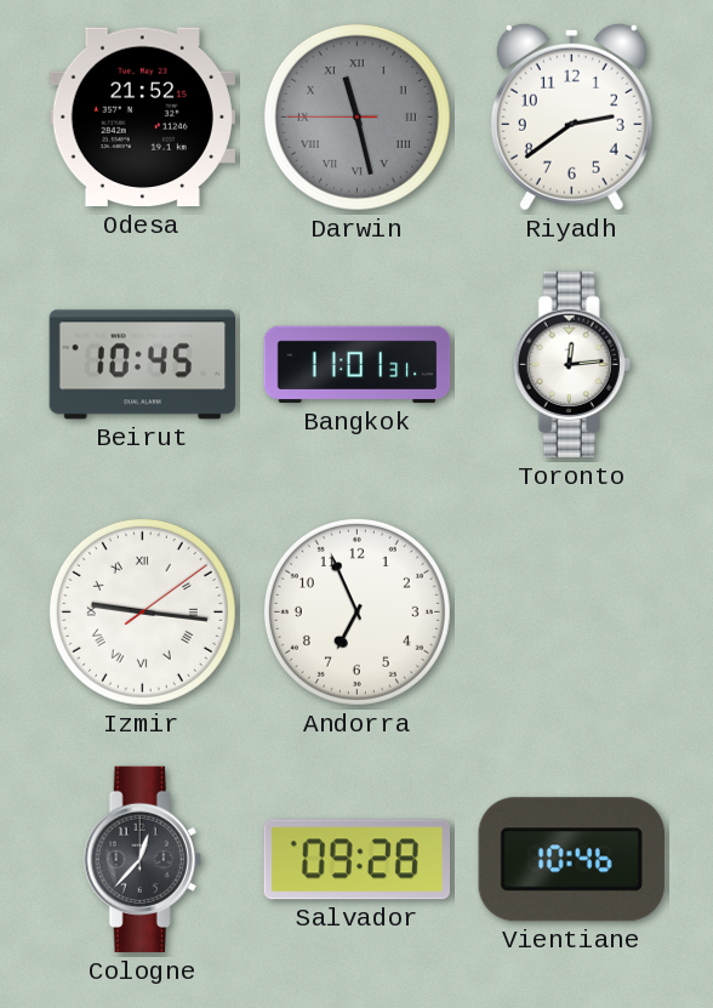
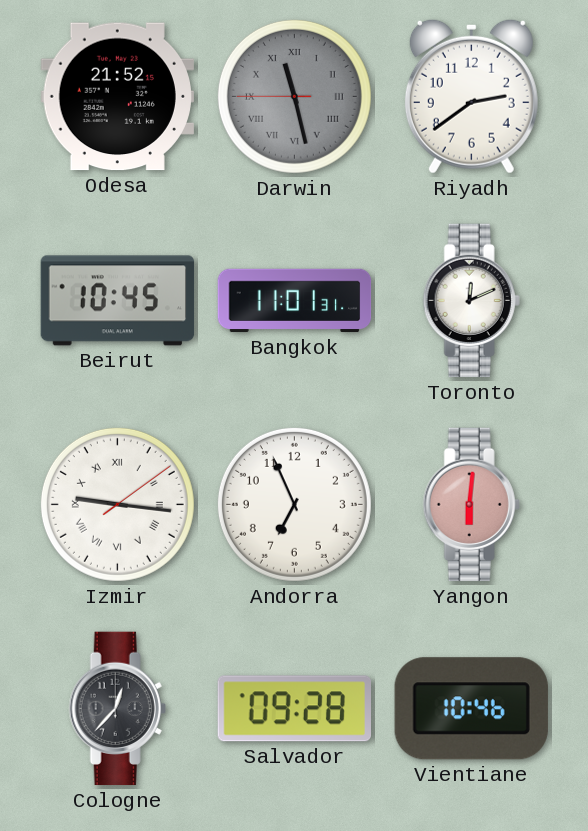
Toronto: 12:14 -> 12:11
Yangon: none -> 6:01
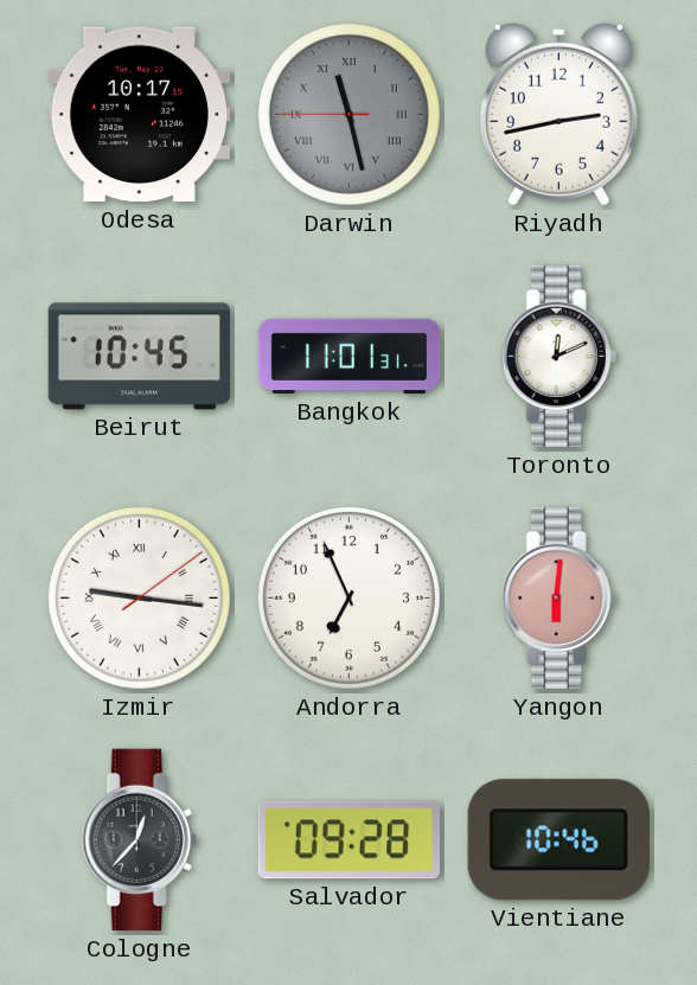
Odesa: 21:52 -> 10:17
Riyadh: 2:39 -> 2:43
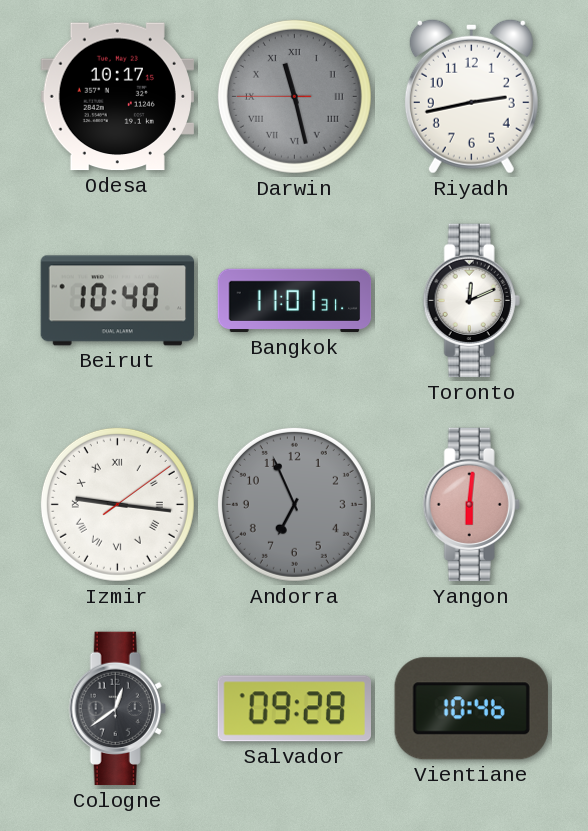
Beirut: 10:45 -> 10:40
Andorra dial: white -> grey
Cologne: 12:37 -> 12:39
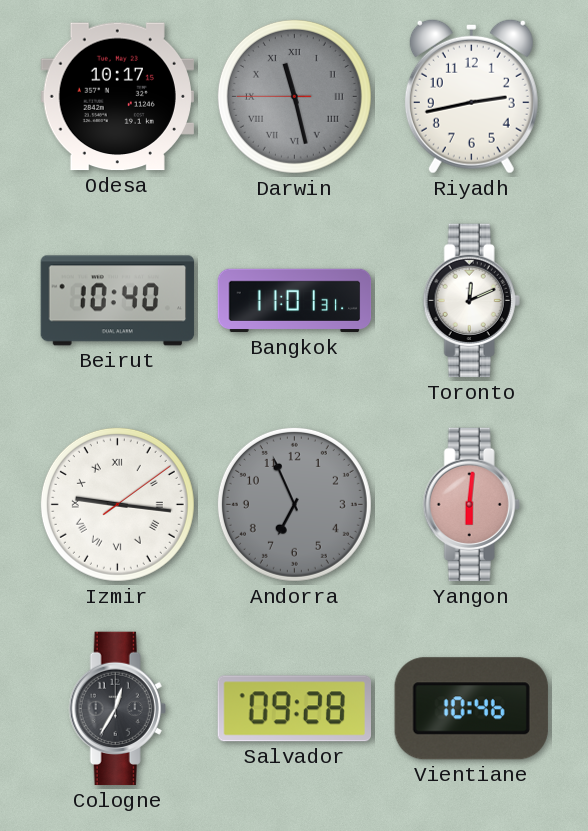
Cologne: 12:39 -> 12:35
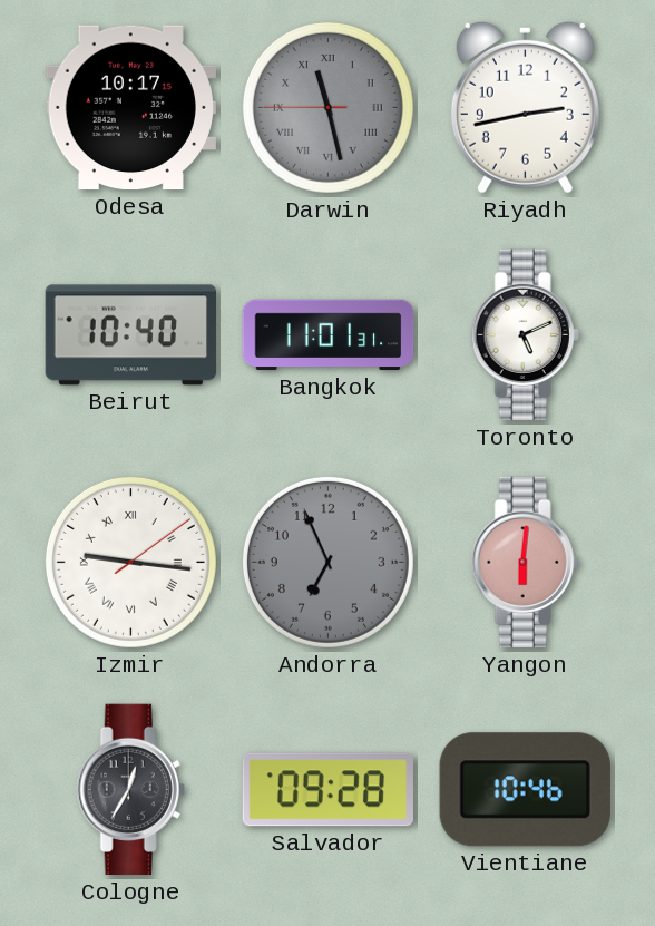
Toronto: 12:11 -> 5:11
